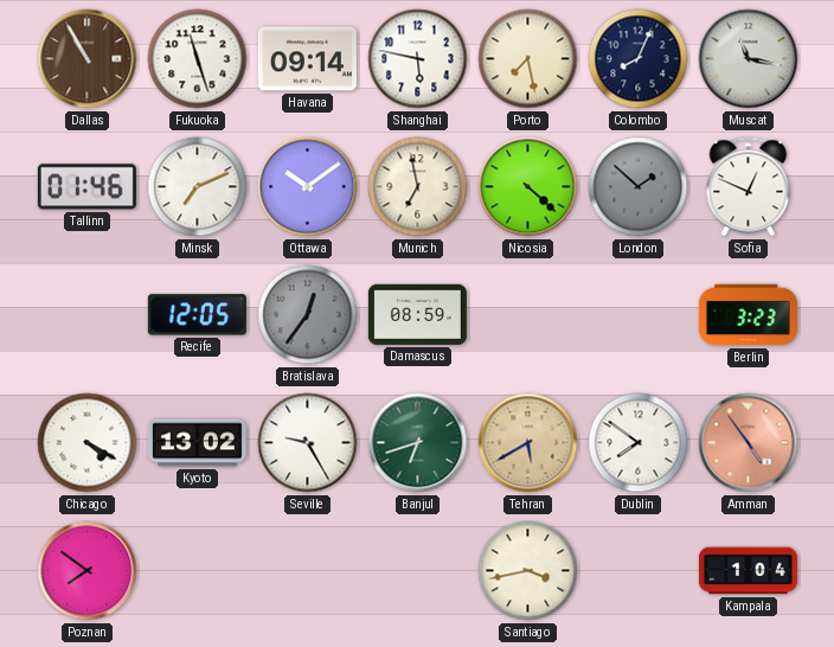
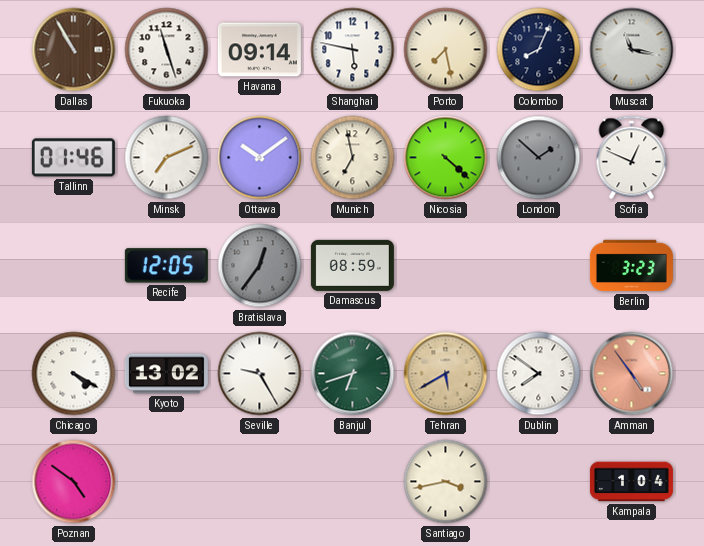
Poznan: 7:51 -> 4:51
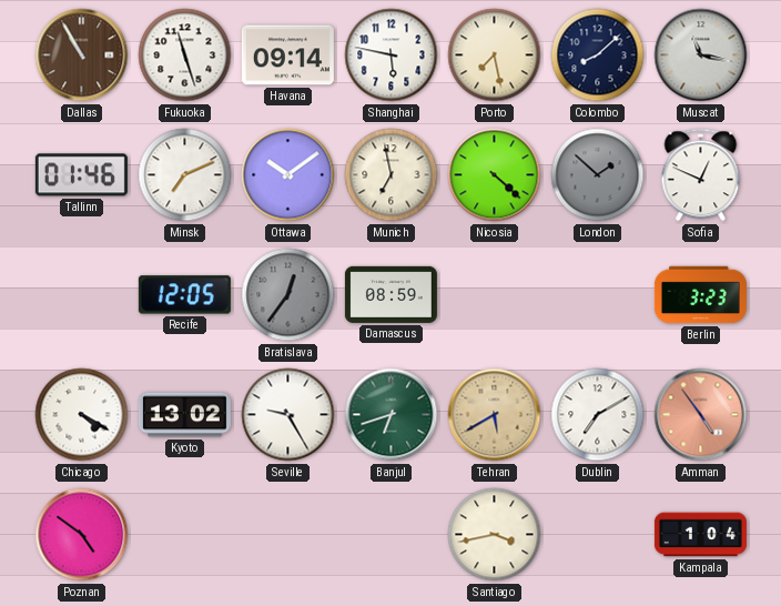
Colombo: 8:04 -> 8:08
Dublin: 7:51 -> 7:10
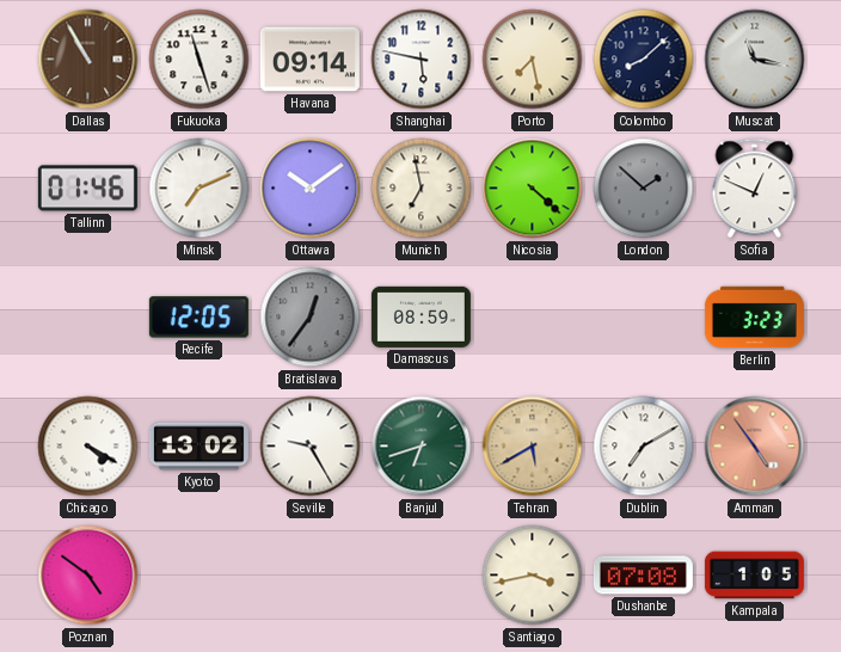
Dushanbe: none -> 07:08
Kampala: 1:04 -> 1:05
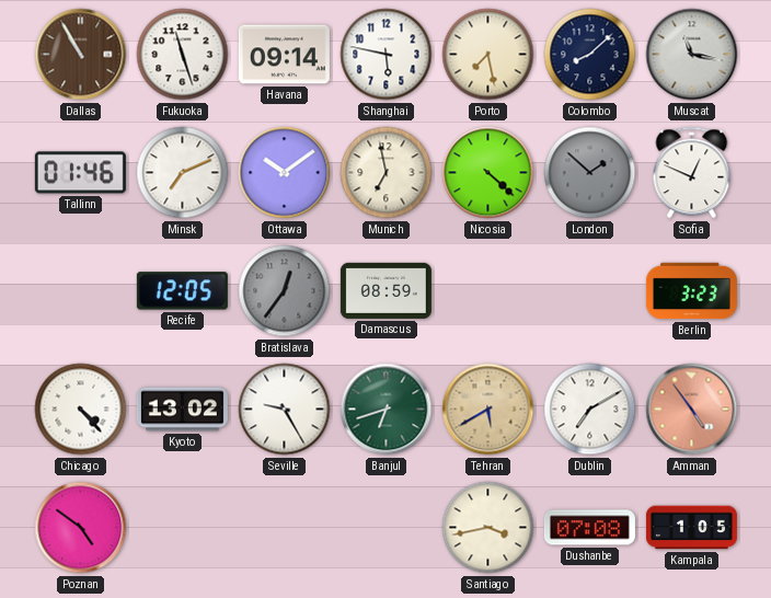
Chicago: 4:20 -> 4:23
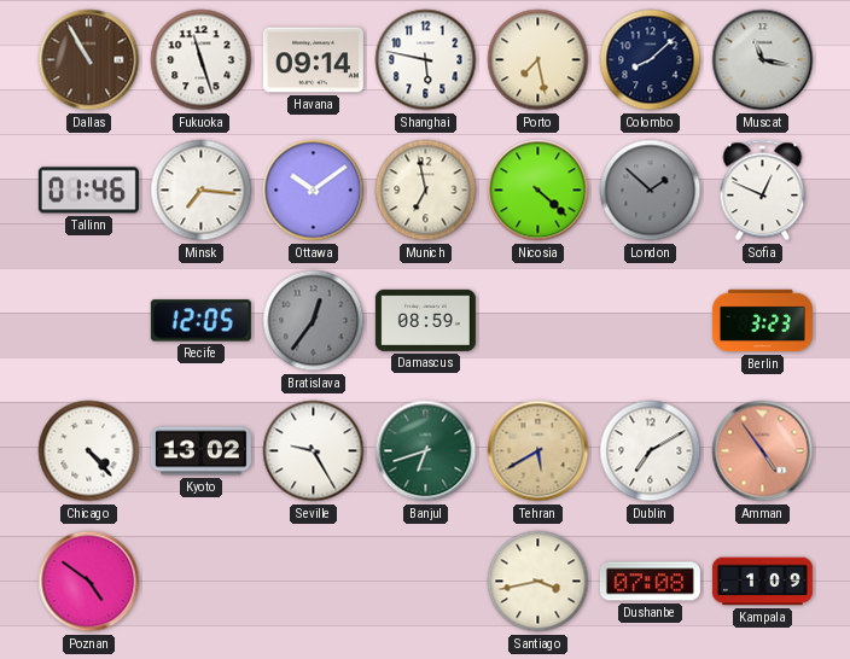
Minsk: 7:11 -> 7:16
Kampala: 1:05 -> 1:09
